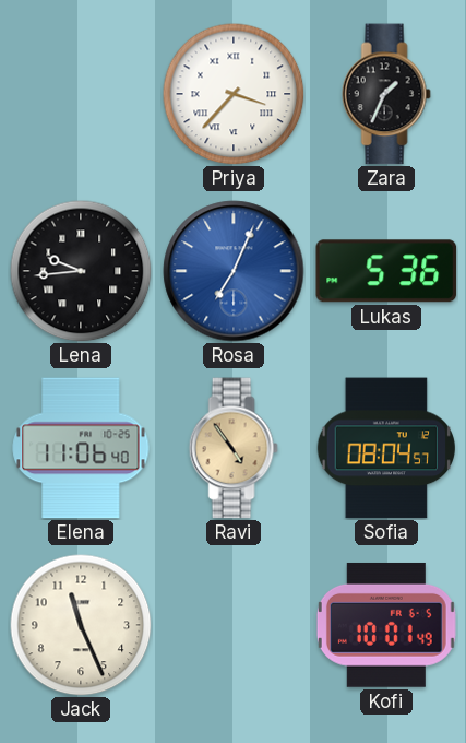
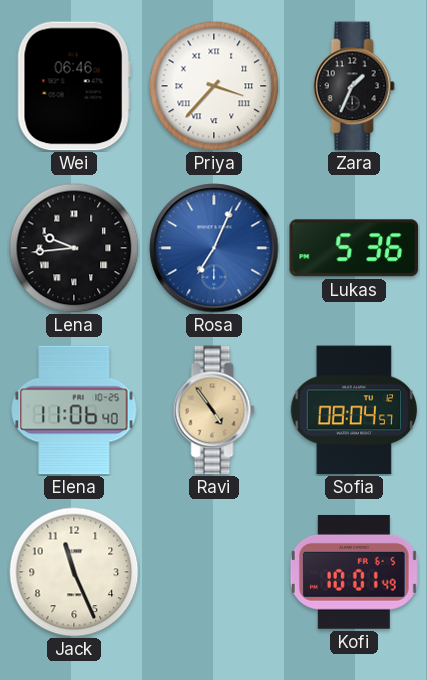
Wei: none -> 06:46
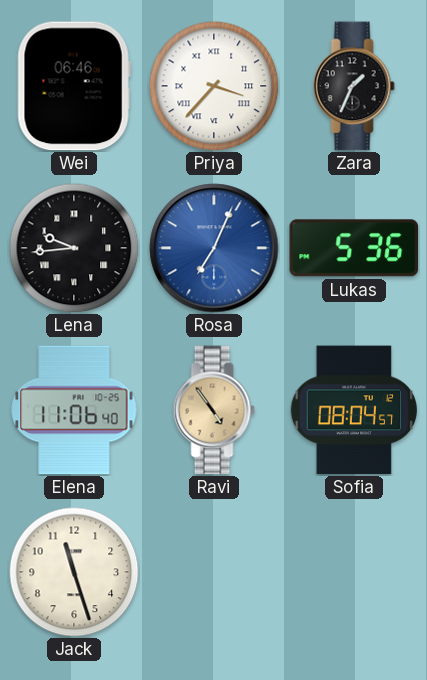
Jack: 11:26 -> 11:27
Kofi: 10:01 -> none
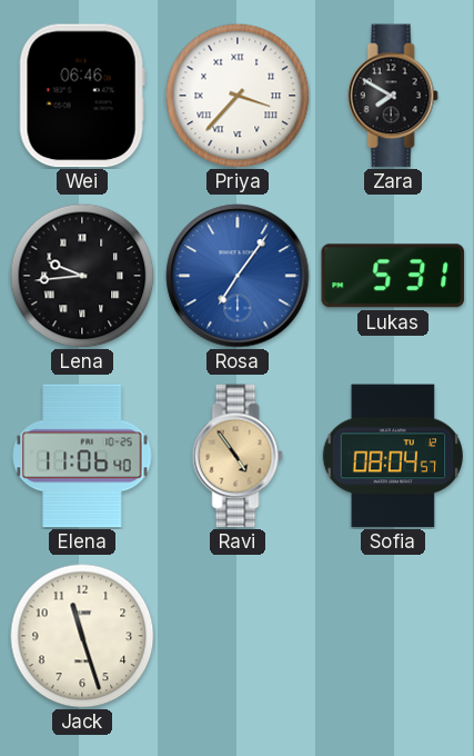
Zara: 1:34 -> 7:50
Rosa: 7:04 -> 7:06
Lukas: 5:36 -> 5:31
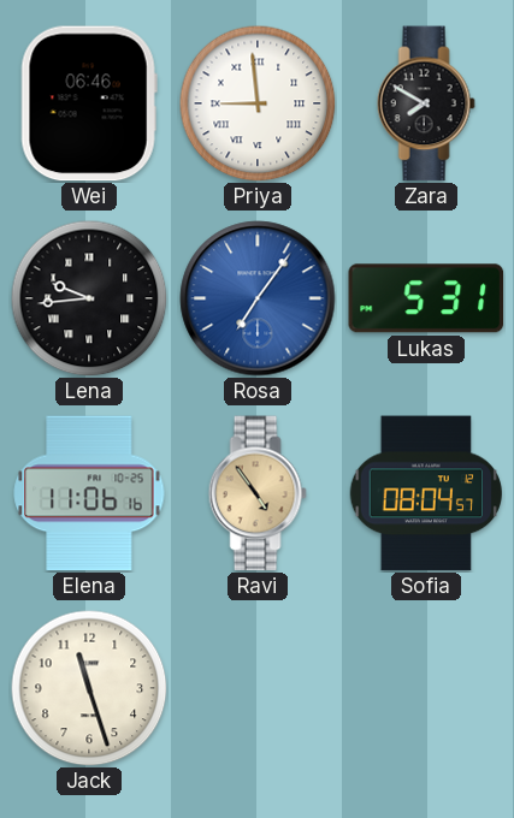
Priya: 3:37 -> 8:59
Elena: 11:06:40 -> 11:06:16
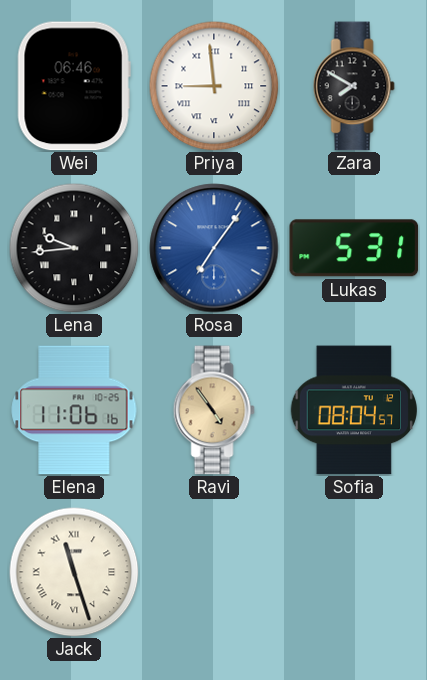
Jack numerals: Arabic -> Roman
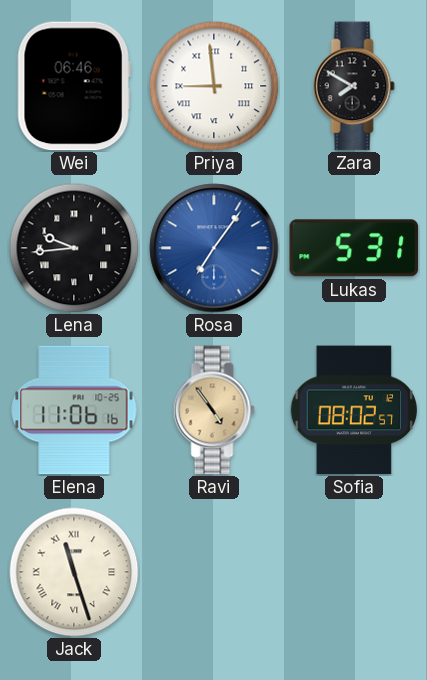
Sofia: 08:04 -> 08:02
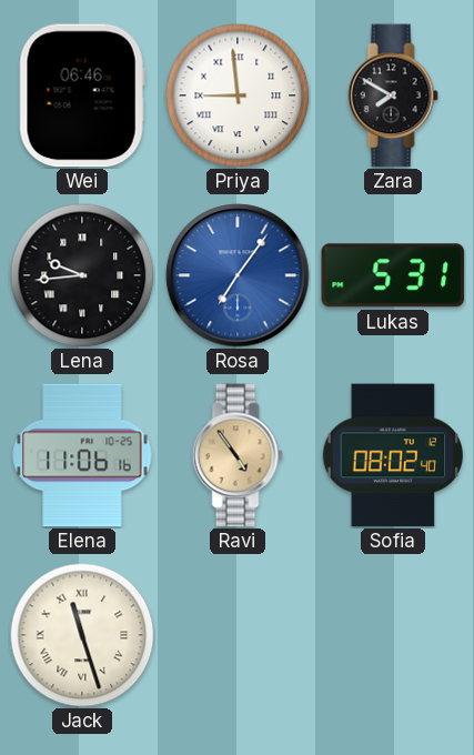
Sofia: 08:02:57 -> 08:02:40
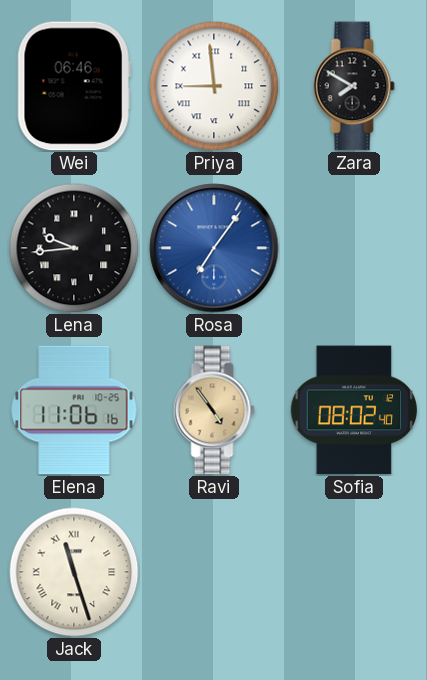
Lukas: 5:31 -> none
